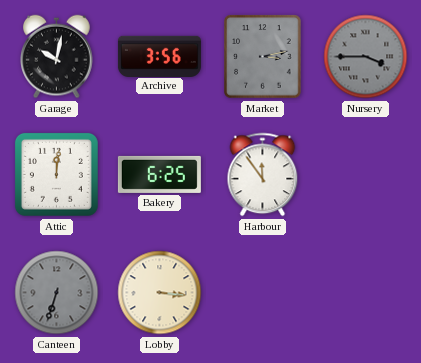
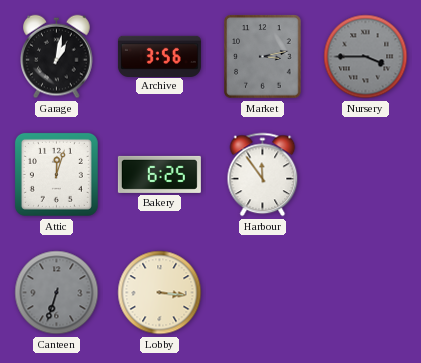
Garage: 10:02 -> 1:02
Attic: 12:01 -> 12:03
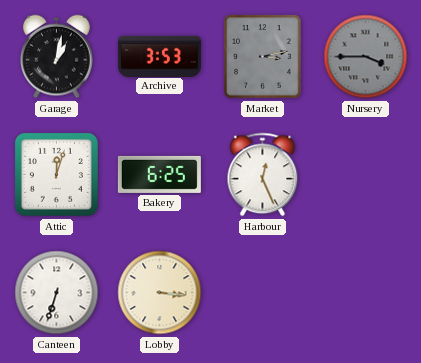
Archive: 3:56 -> 3:53
Harbour: 11:54 -> 12:26
Canteen dial: grey -> white
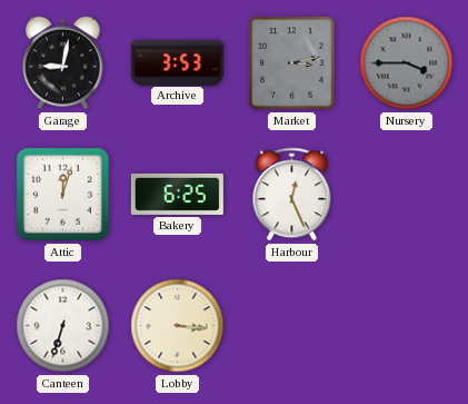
Garage: 1:02 -> 9:02
